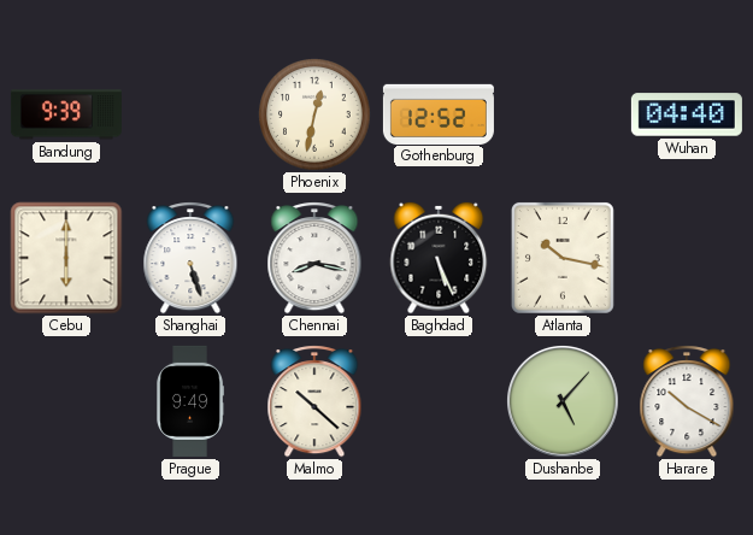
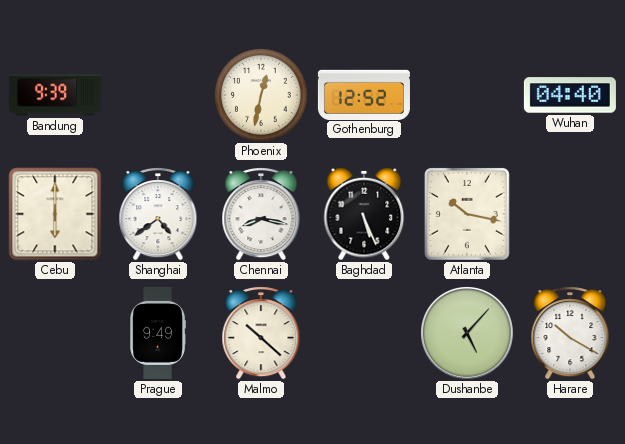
Shanghai: 5:27 -> 4:39
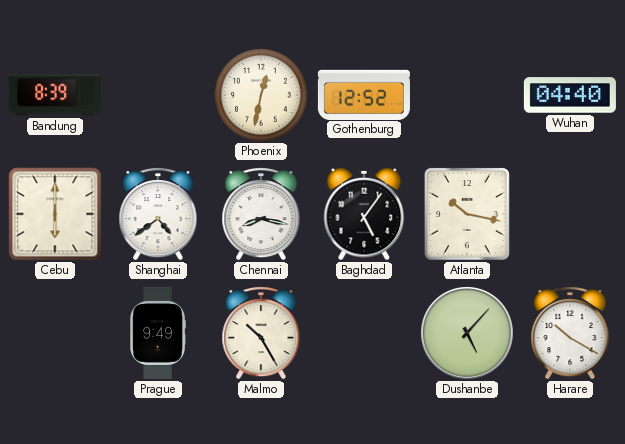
Bandung: 9:39 -> 8:39
Baghdad: 5:26 -> 5:06
Malmo: 10:22 -> 10:25
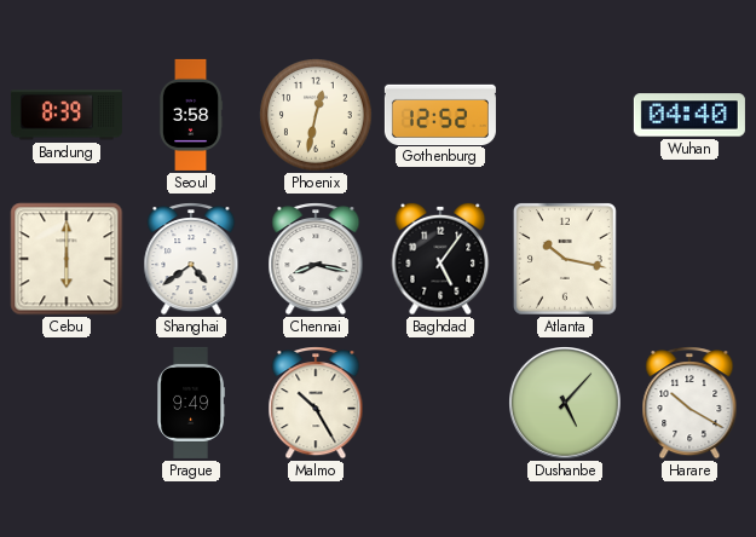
Seoul: none -> 3:58
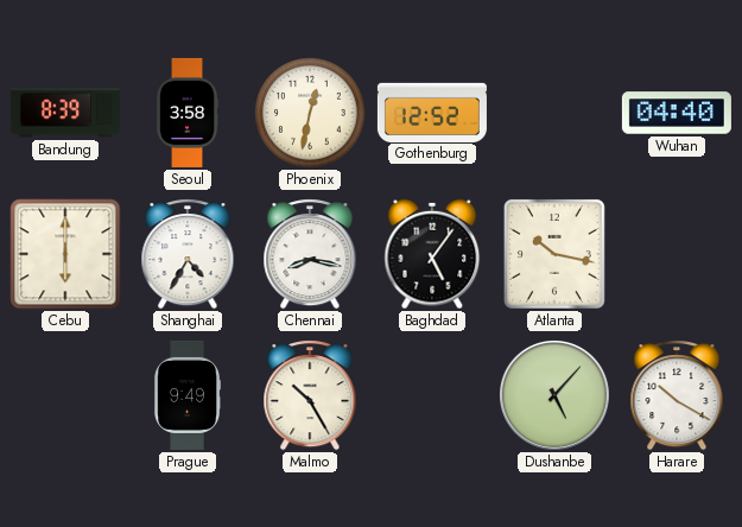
Shanghai: 4:39 -> 4:35
